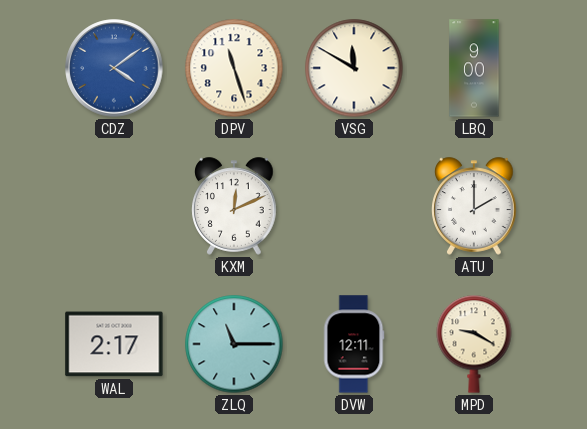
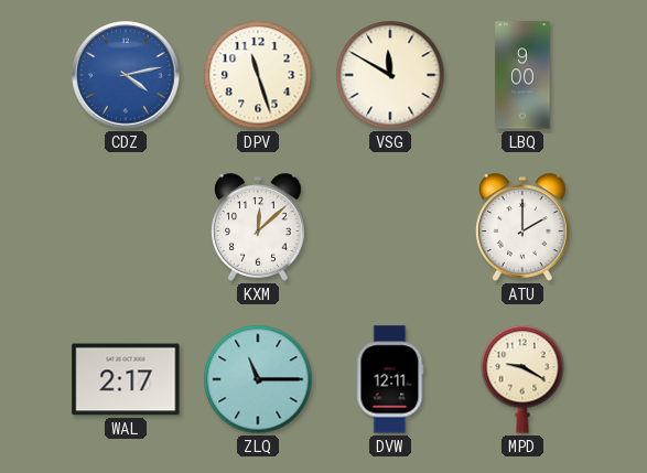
CDZ: 4:09 -> 4:13
KXM: 12:11 -> 12:08
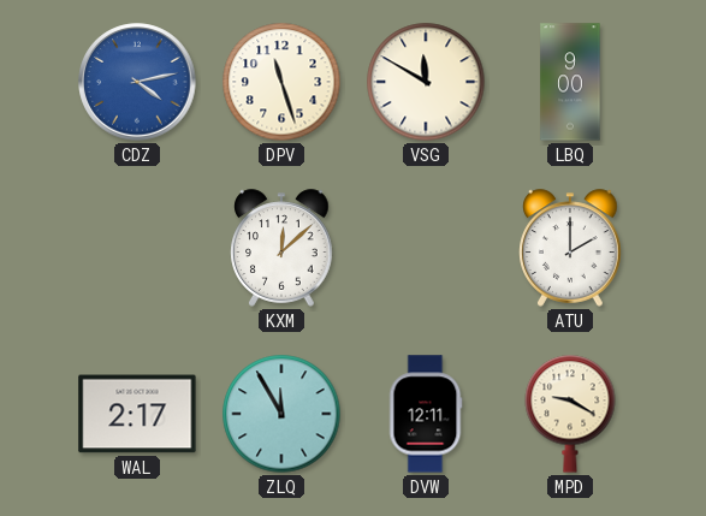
ZLQ: 11:15 -> 11:55
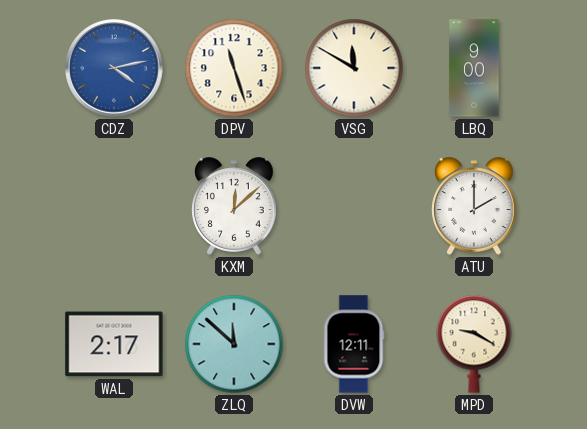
ZLQ: 11:55 -> 11:52
